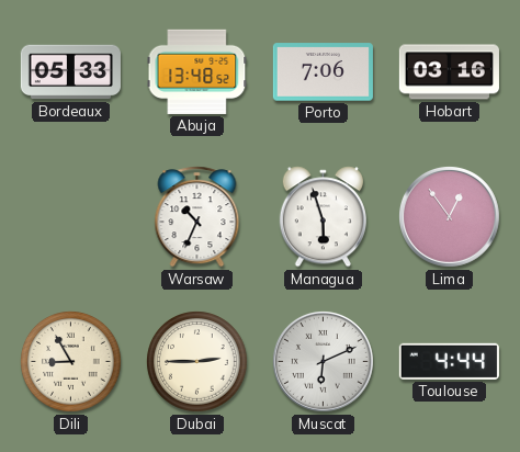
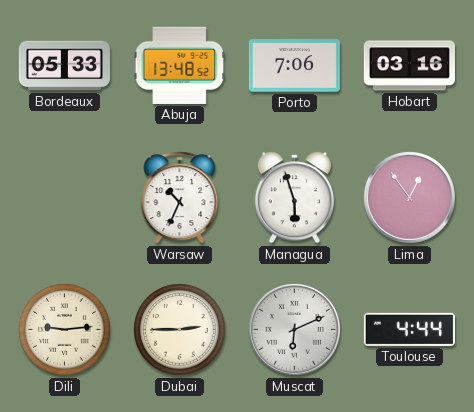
Dili: 8:55 -> 9:14
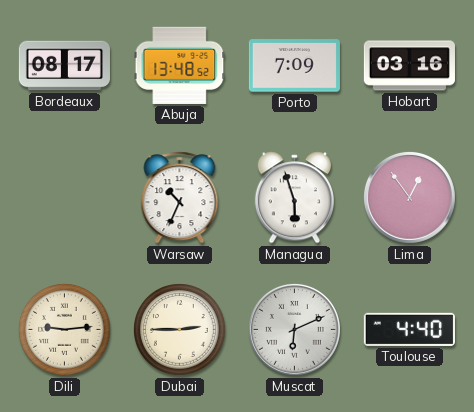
Bordeaux: 05:33 -> 08:17
Porto: 7:06 -> 7:09
Toulouse: 4:44 -> 4:40
